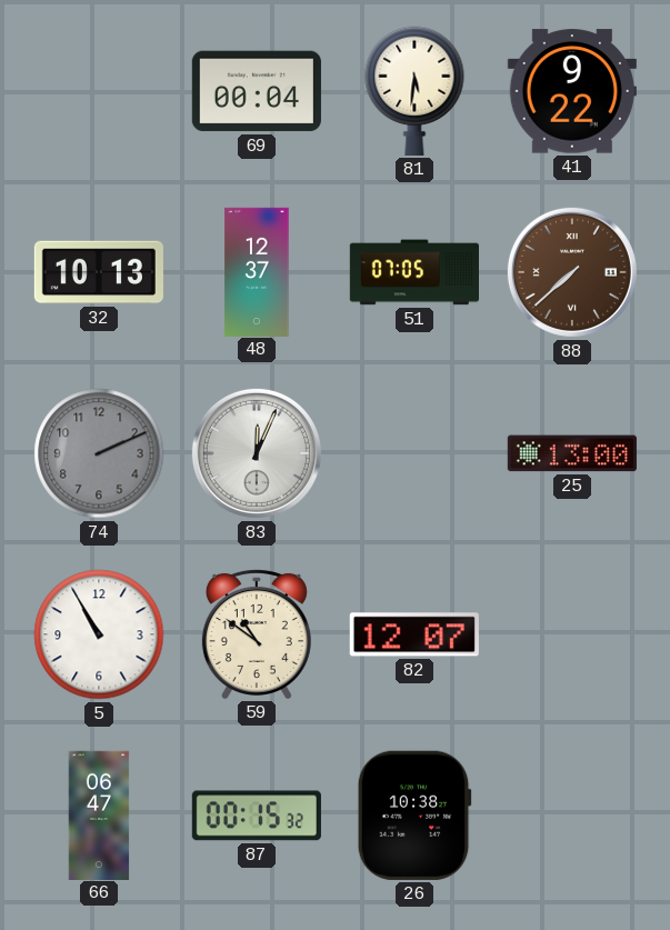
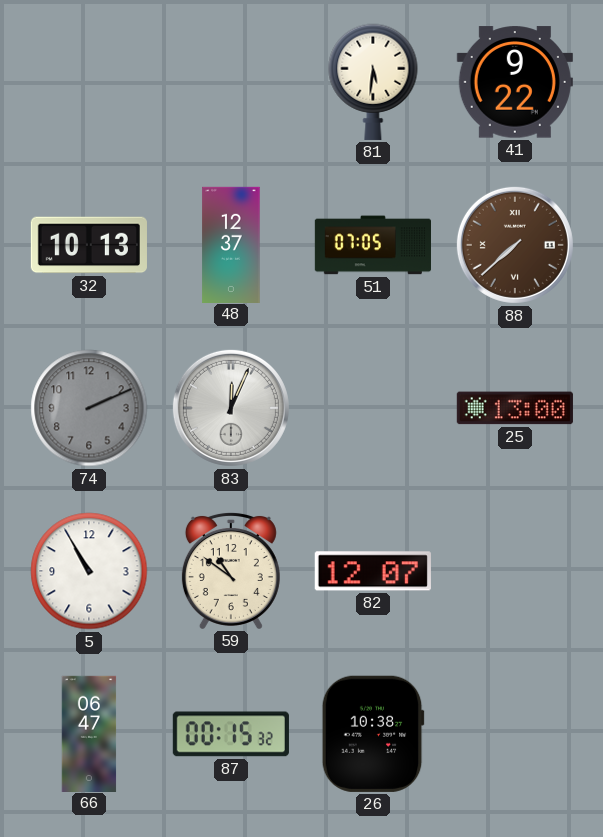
69: 00:04 -> none
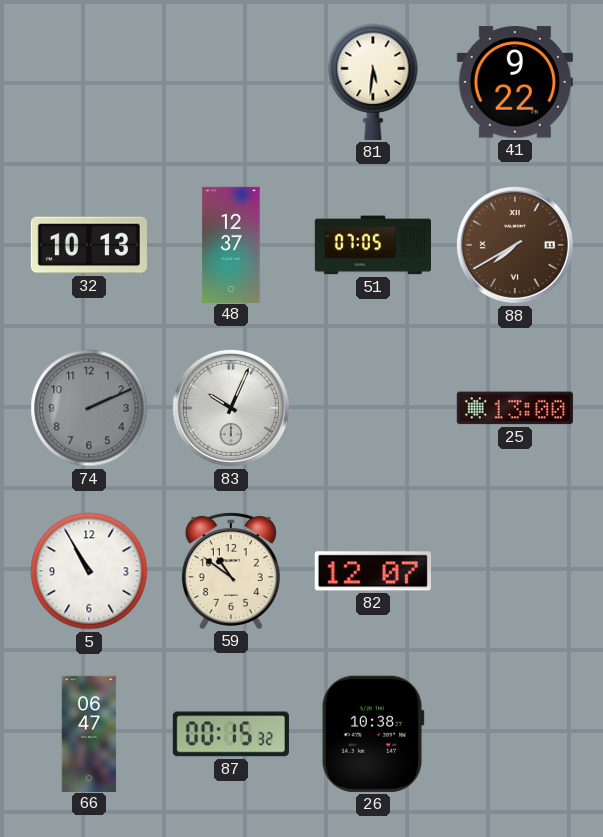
88: 7:38 -> 7:40
83: 12:04 -> 10:04
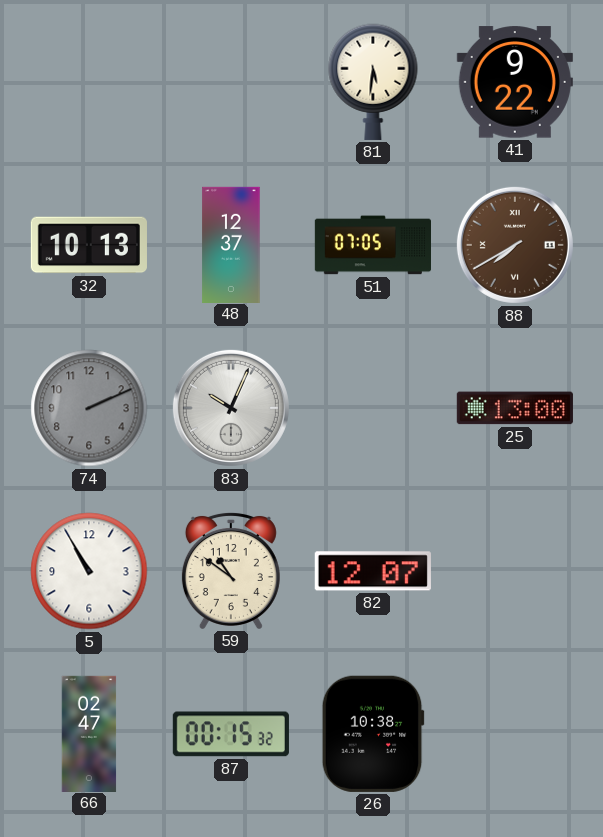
66: 06:47 -> 02:47
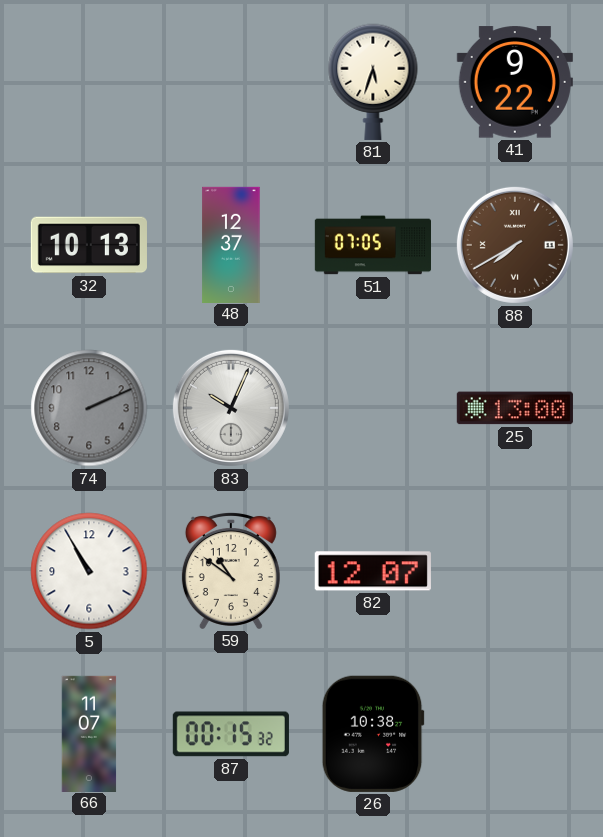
81: 5:31 -> 5:33
66: 02:47 -> 11:07
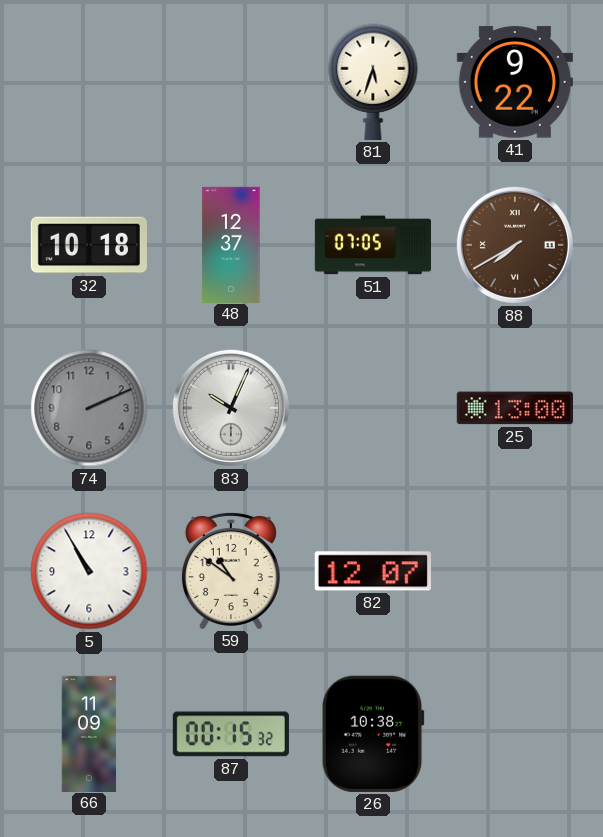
32: 10:13 -> 10:18
66: 11:07 -> 11:09
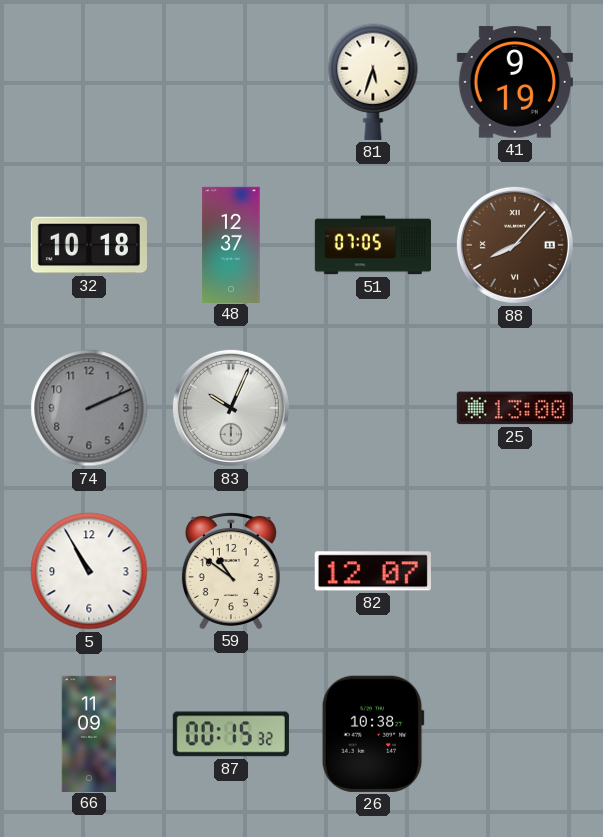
41: 9:22 -> 9:19
88: 7:40 -> 8:07
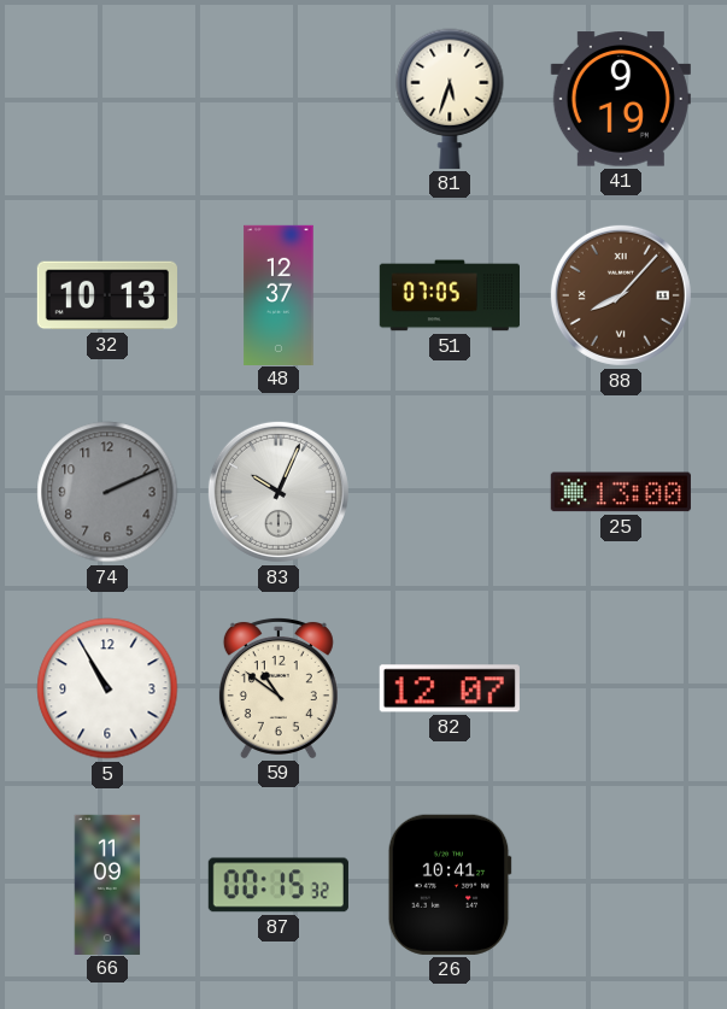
32: 10:18 -> 10:13
26: 10:38 -> 10:41
